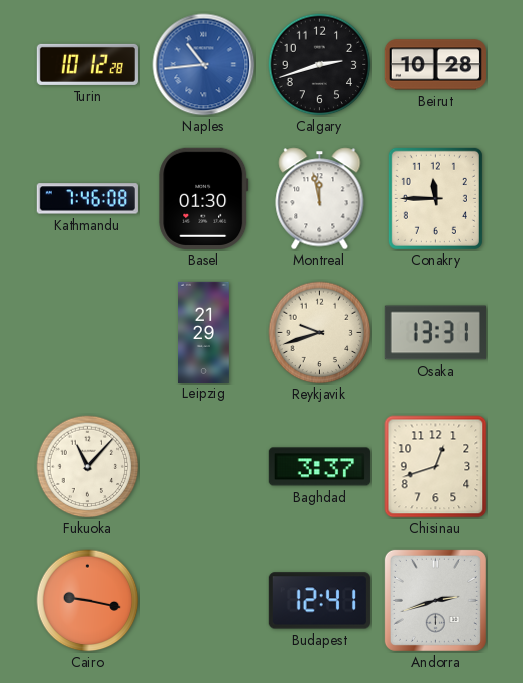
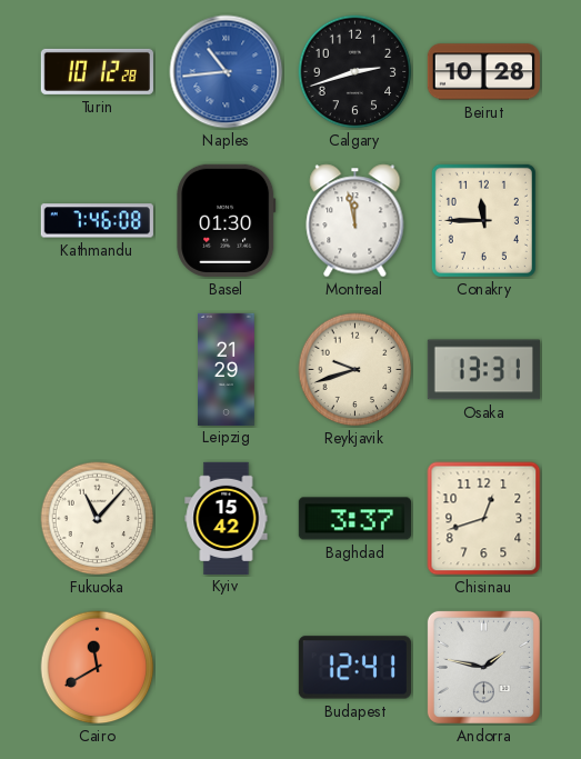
Kyiv: none -> 15:42
Cairo: 9:17 -> 11:40
Andorra: 2:42 -> 1:47
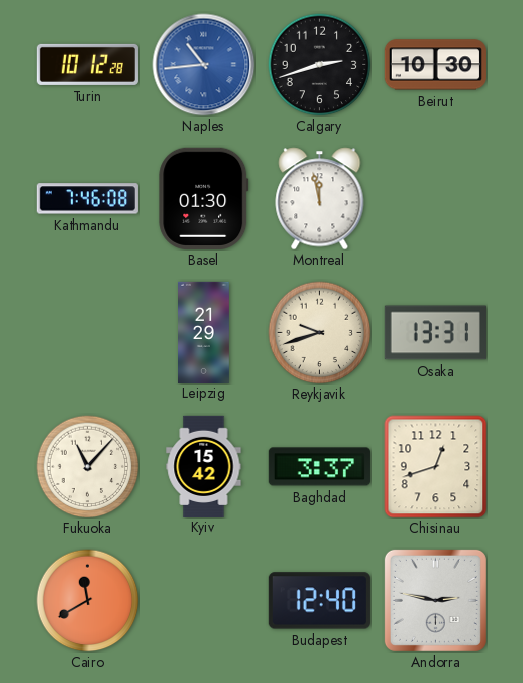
Beirut: 10:28 -> 10:30
Conakry: 11:45 -> none
Budapest: 12:41 -> 12:40
Andorra: 1:47 -> 2:47
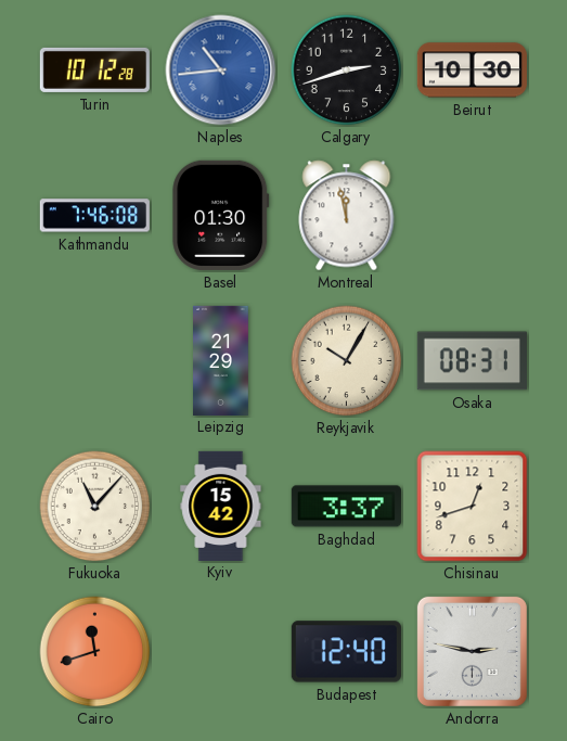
Reykjavik: 9:42 -> 10:05
Osaka: 13:31 -> 08:31
Cairo: 11:40 -> 11:42
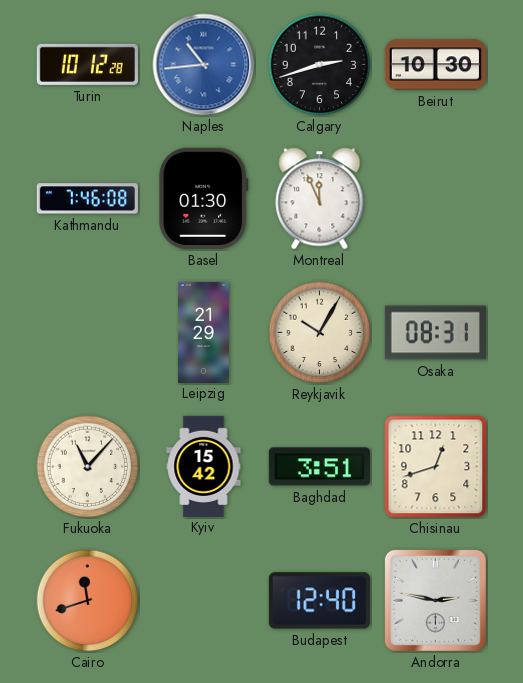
Montreal: 11:58 -> 11:56
Baghdad: 3:37 -> 3:51
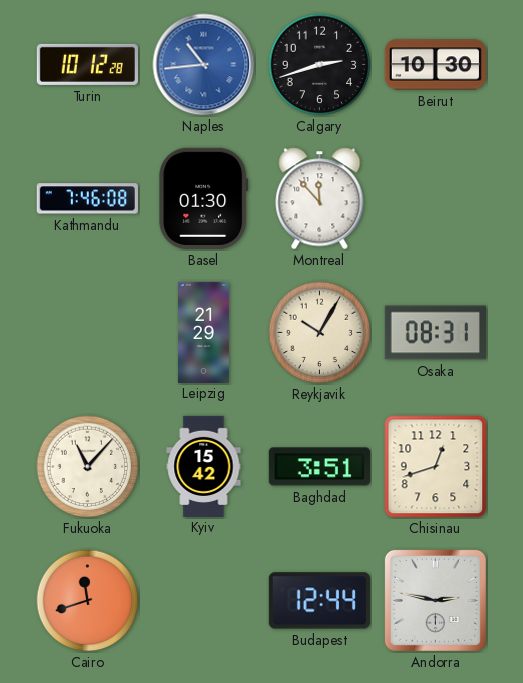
Montreal: 11:56 -> 11:53
Budapest: 12:40 -> 12:44
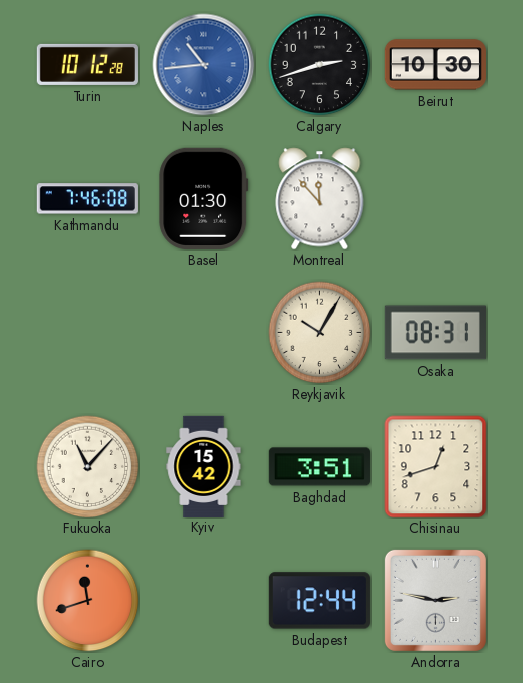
Leipzig: 21:29 -> none
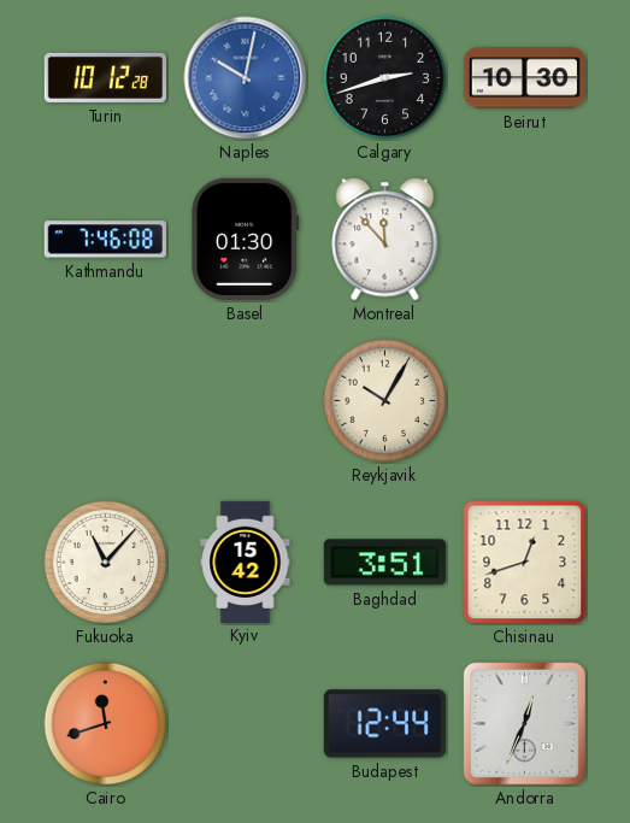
Naples: 10:44 -> 10:02
Osaka: 08:31 -> none
Andorra: 2:47 -> 12:34
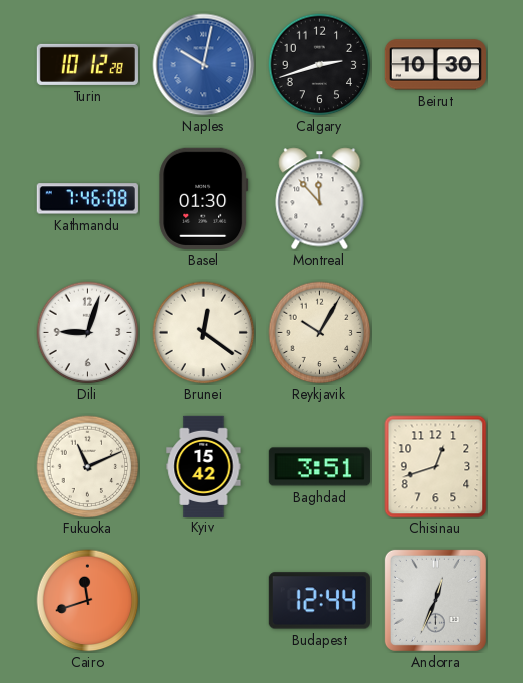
Dili: none -> 9:03
Brunei: none -> 12:21
Fukuoka: 11:07 -> 11:11
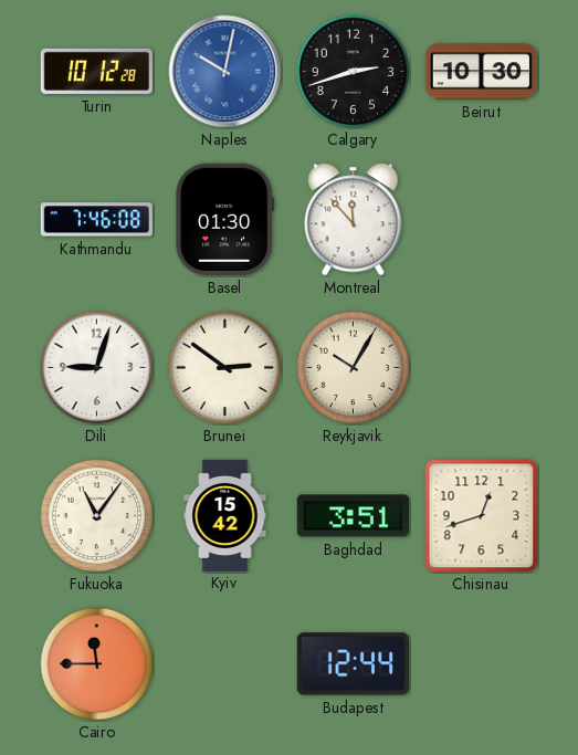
Brunei: 12:21 -> 2:51
Fukuoka: 11:11 -> 11:06
Cairo: 11:42 -> 11:45
Andorra: 12:34 -> none
